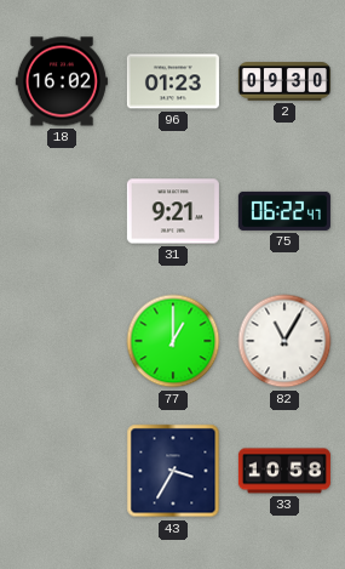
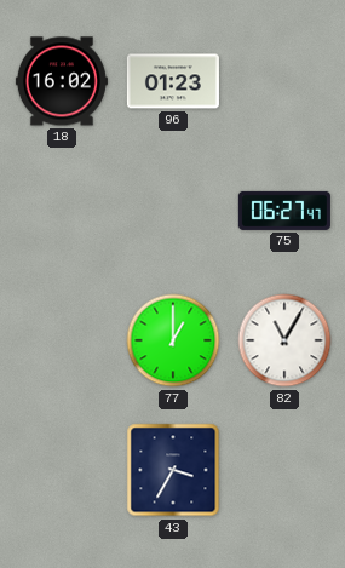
2: 09:30 -> none
31: 9:21 -> none
75: 06:22 -> 06:27
33: 10:58 -> none
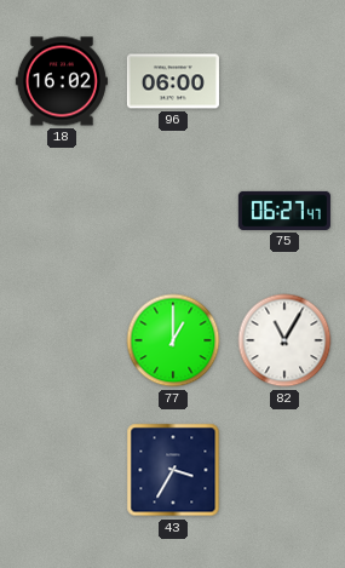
96: 01:23 -> 06:00
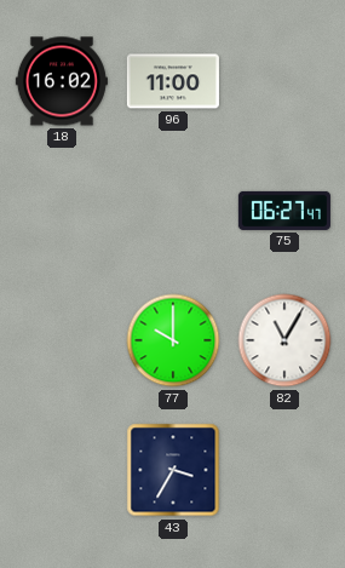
96: 06:00 -> 11:00
77: 1:00 -> 10:00
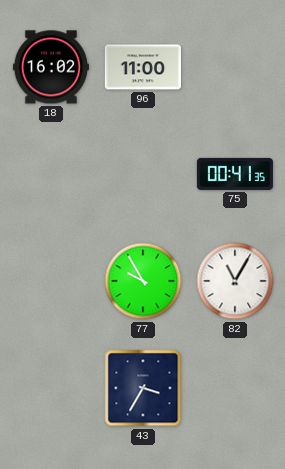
75: 06:27 -> 00:41
77: 10:00 -> 9:55
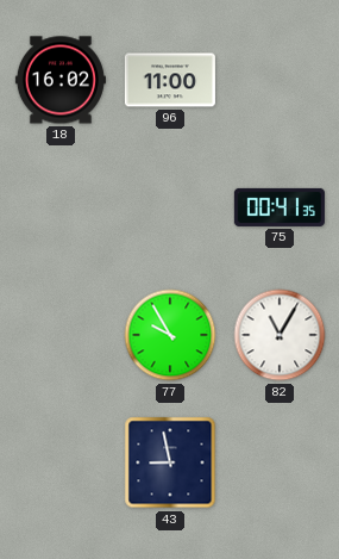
43: 3:35 -> 8:58
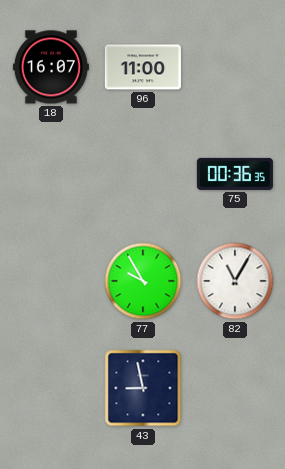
18: 16:02 -> 16:07
75: 00:41 -> 00:36
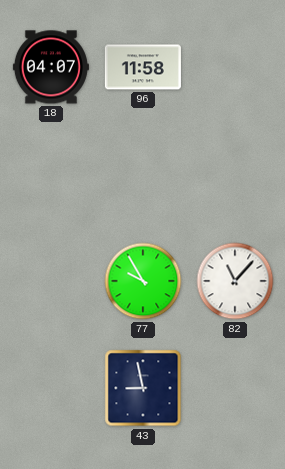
18: 16:07 -> 04:07
96: 11:00 -> 11:58
75: 00:36 -> none
82: 11:05 -> 11:07
